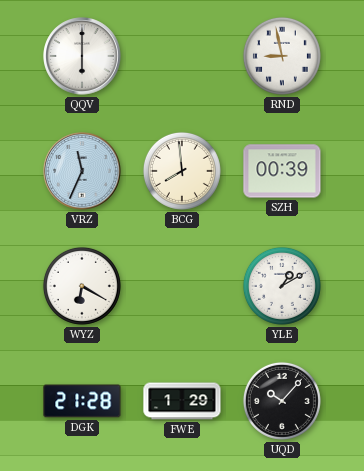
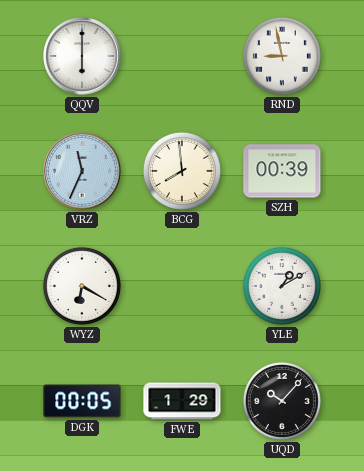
DGK: 21:28 -> 00:05
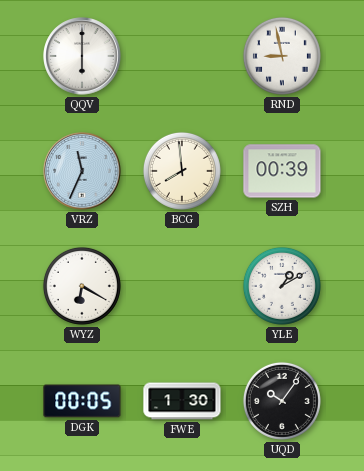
FWE: 1:29 -> 1:30
UQD: 10:07 -> 10:06
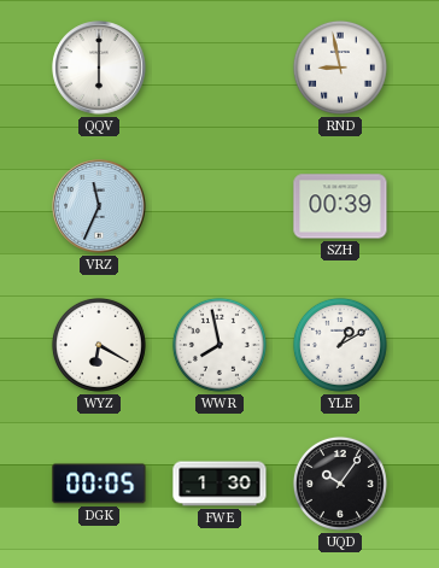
BCG: 7:59 -> none
WWR: none -> 7:58
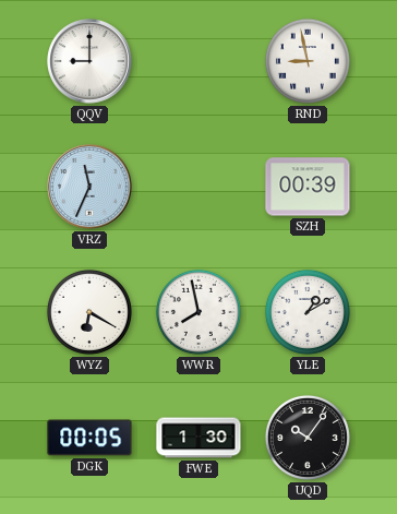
QQV: 6:00 -> 9:00
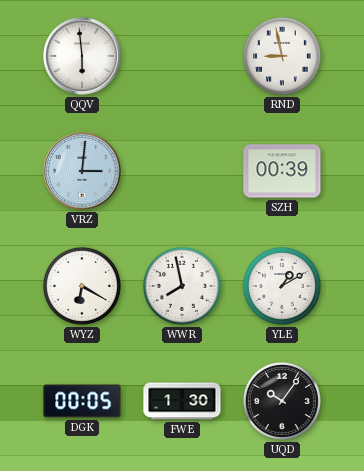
QQV: 9:00 -> 5:59
VRZ: 11:34 -> 3:01
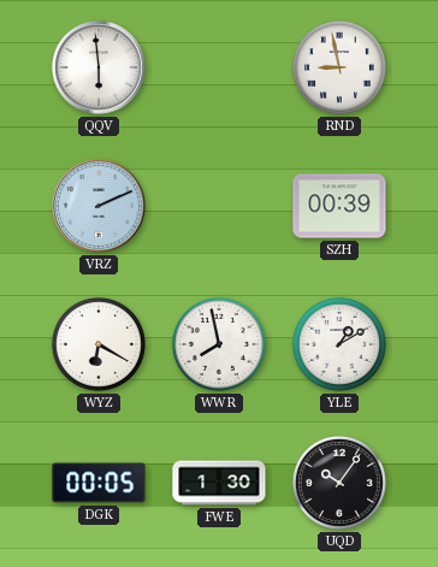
VRZ: 3:01 -> 2:11
